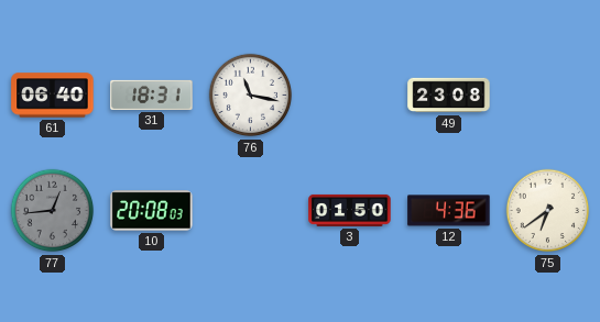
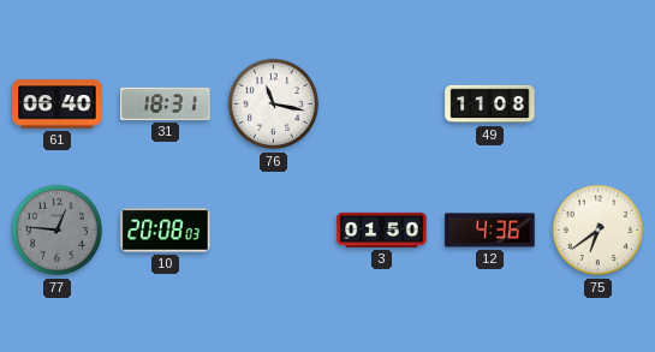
49: 23:08 -> 11:08
77: 12:44 -> 12:46
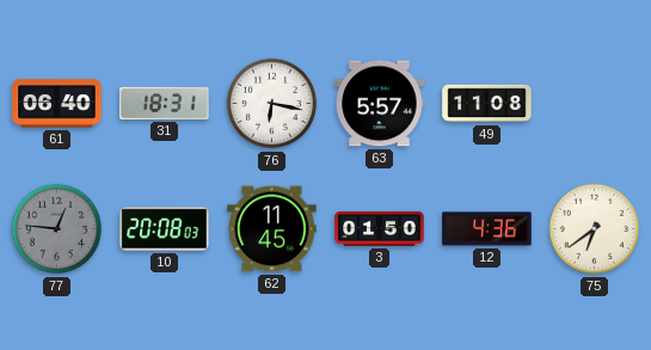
76: 11:17 -> 6:17
63: none -> 5:57
62: none -> 11:45
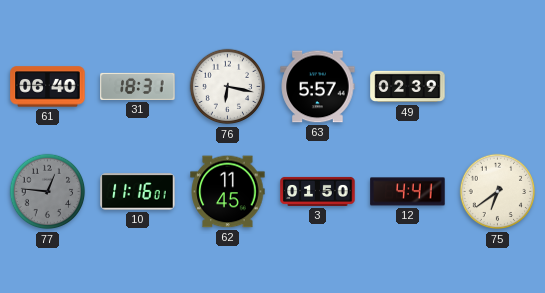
49: 11:08 -> 02:39
10: 20:08 -> 11:16
12: 4:36 -> 4:41
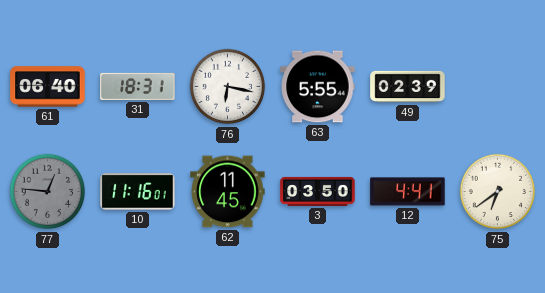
63: 5:57 -> 5:55
3: 01:50 -> 03:50
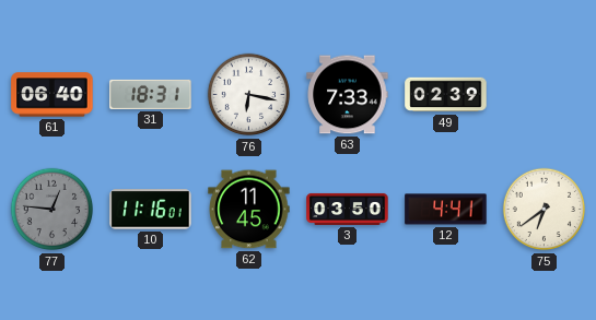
63: 5:55 -> 7:33
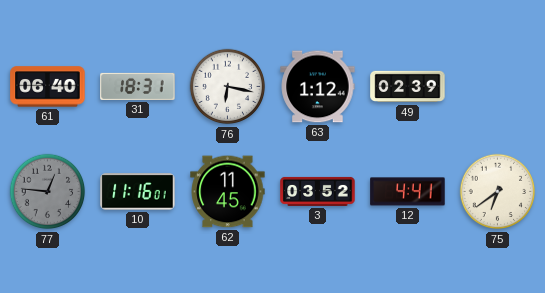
63: 7:33 -> 1:12
3: 03:50 -> 03:52
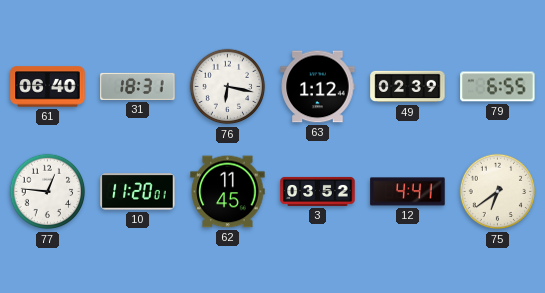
79: none -> 6:55
77 dial: grey -> white
10: 11:16 -> 11:20
